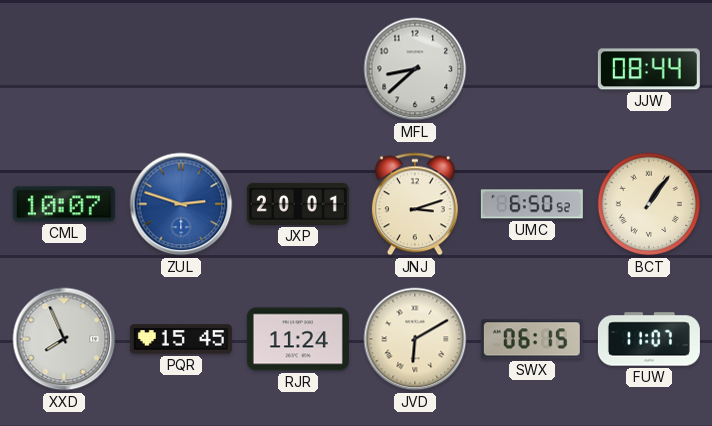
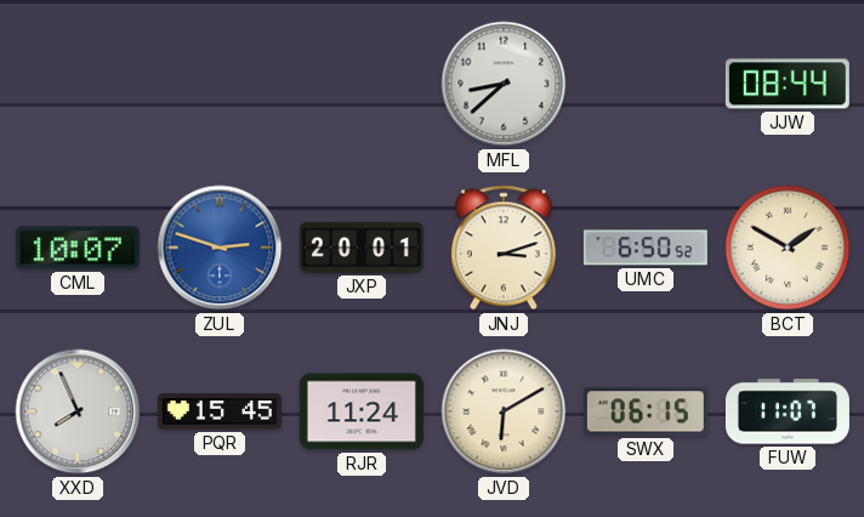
BCT: 1:06 -> 1:50
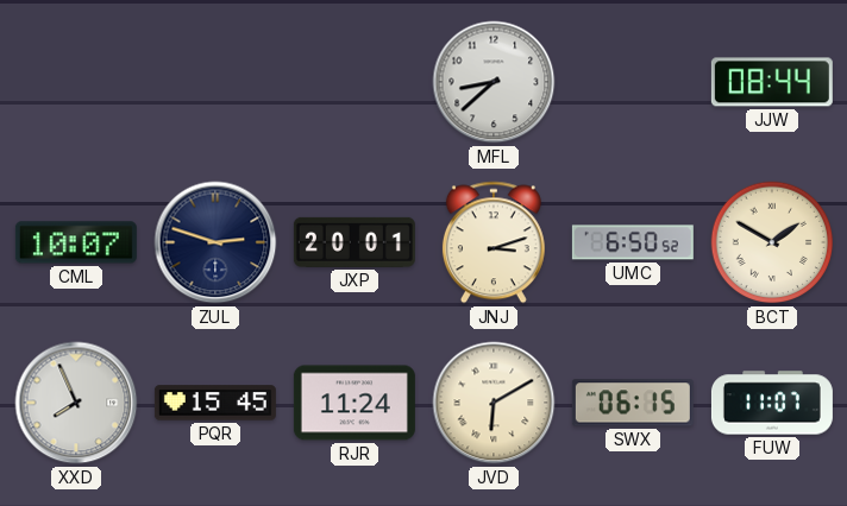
ZUL dial: blue -> navy
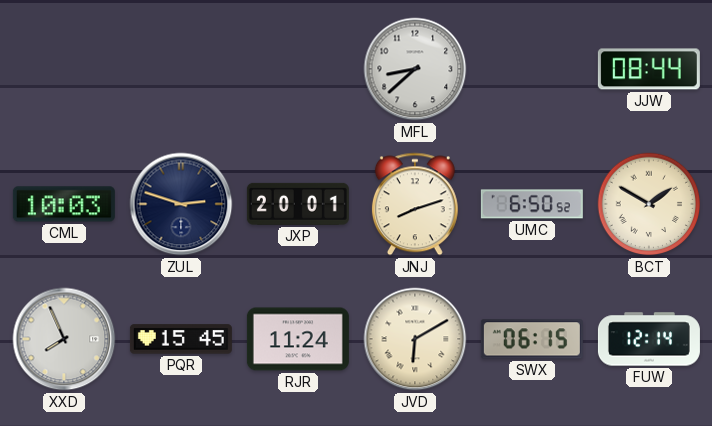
CML: 10:07 -> 10:03
JNJ: 3:12 -> 8:12
FUW: 11:07 -> 12:14
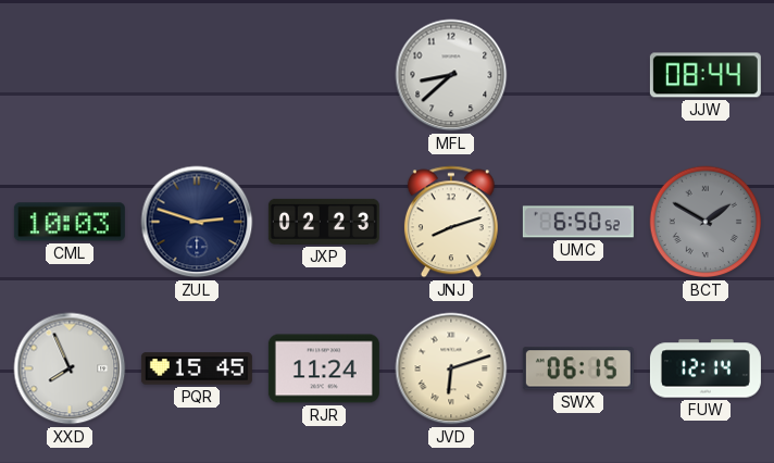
JXP: 20:01 -> 02:23
BCT dial: cream -> grey
JVD: 6:10 -> 6:12
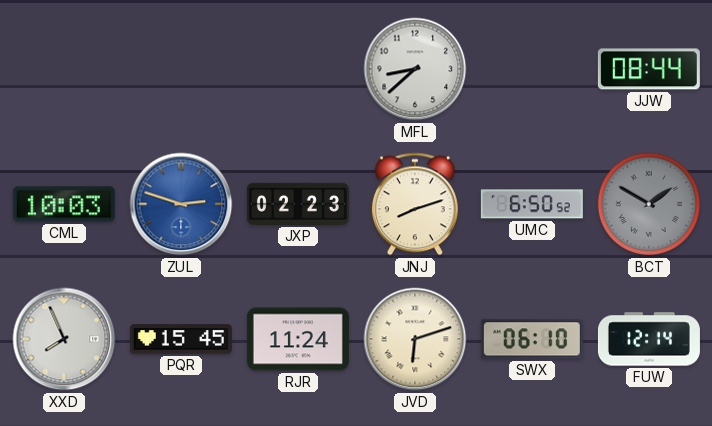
ZUL dial: navy -> blue
SWX: 06:15 -> 06:10
